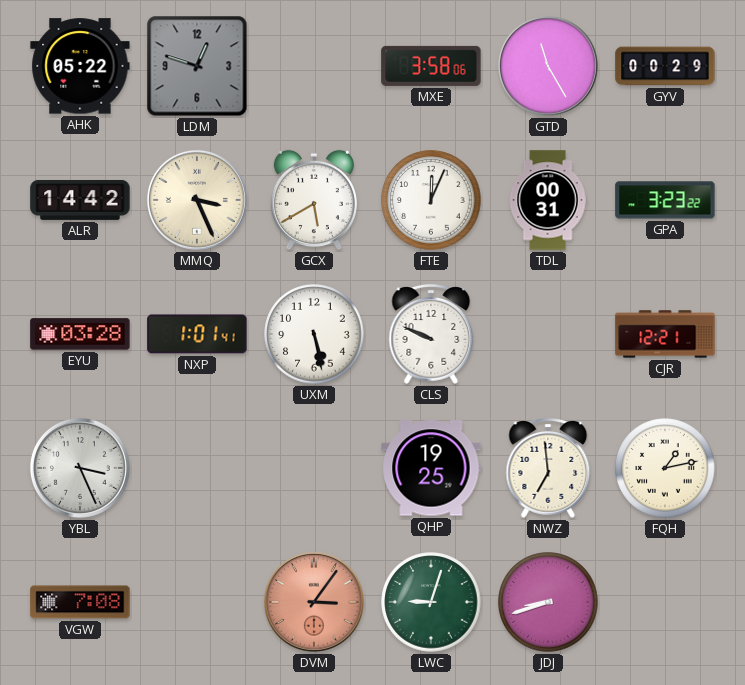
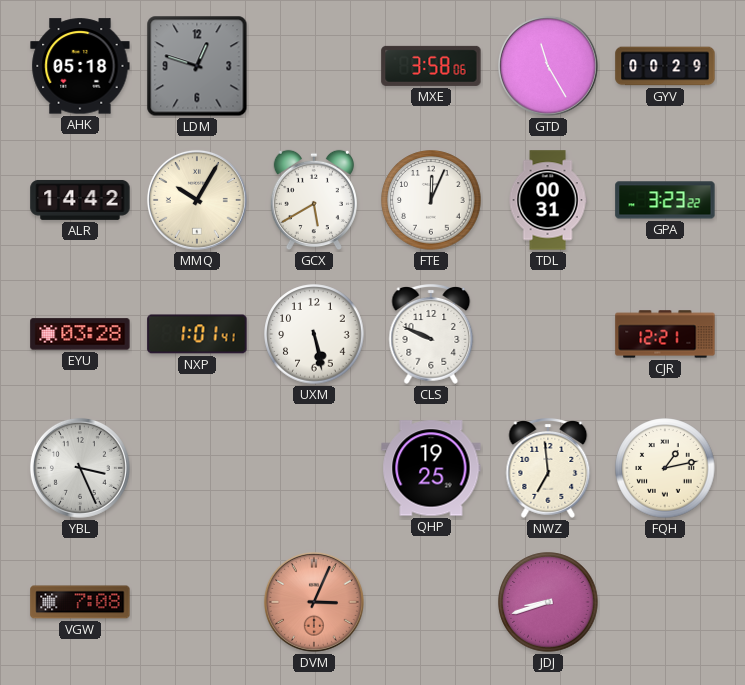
AHK: 05:22 -> 05:18
MMQ: 3:26 -> 10:05
DVM: 3:06 -> 3:04
LWC: 9:03 -> none
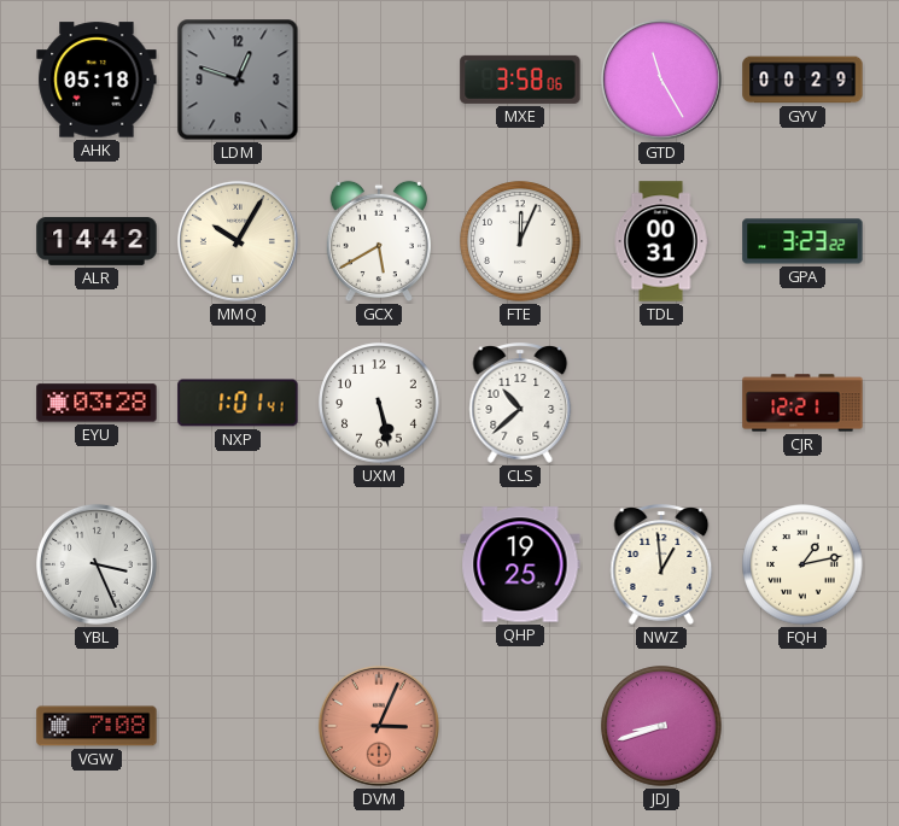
CLS: 9:49 -> 10:38
NWZ: 6:59 -> 12:59
